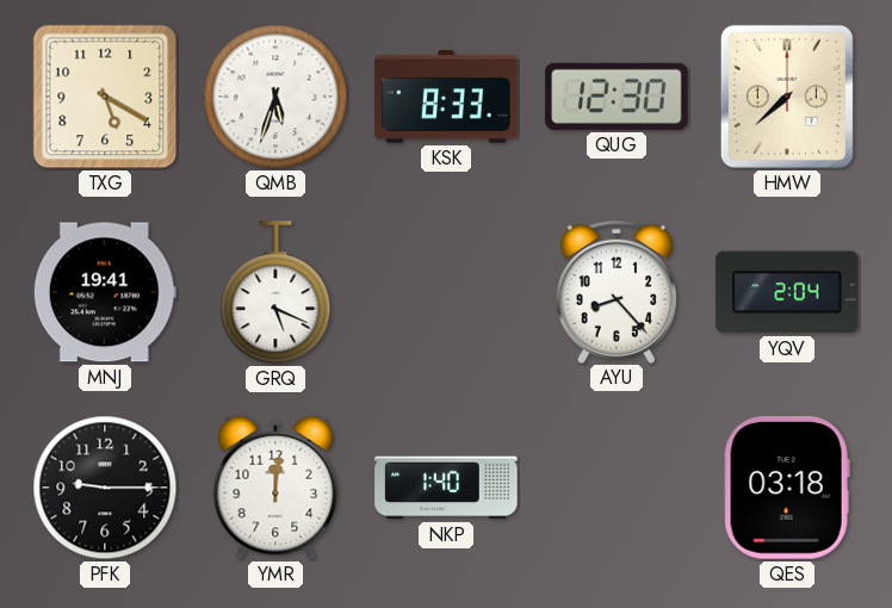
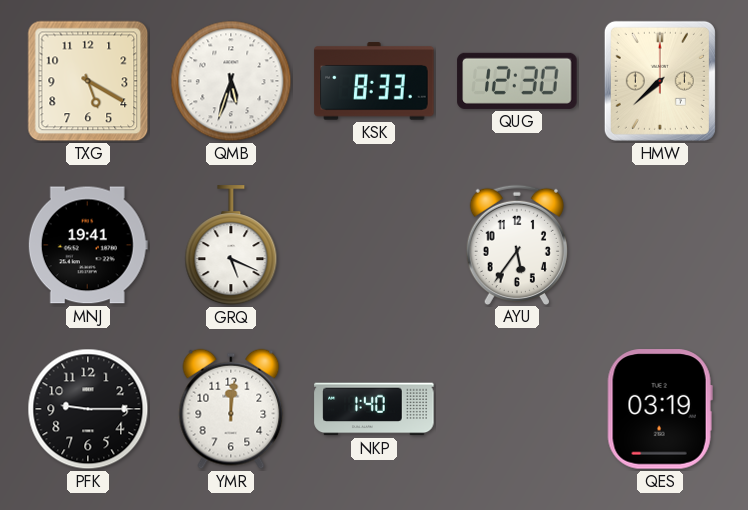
AYU: 8:23 -> 5:36
YQV: 2:04 -> none
QES: 03:18 -> 03:19
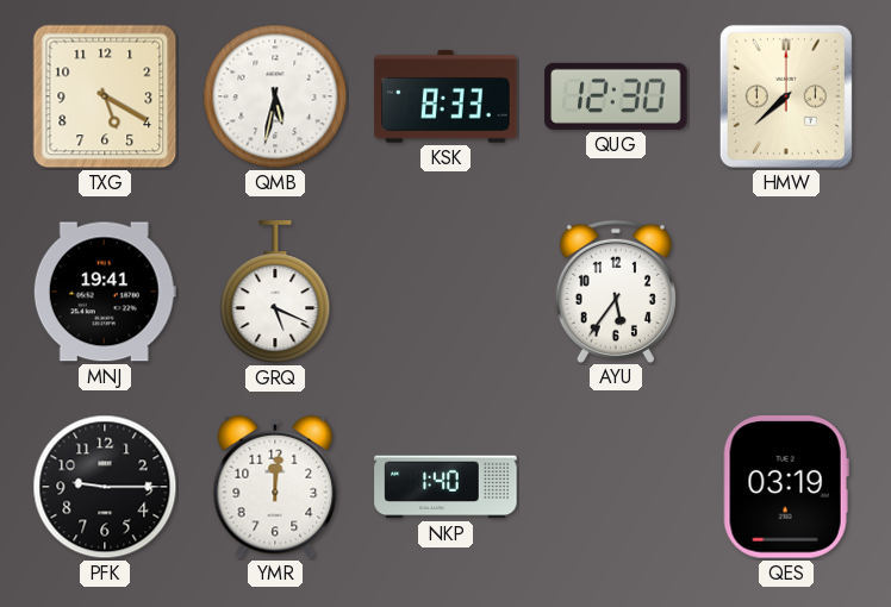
QMB: 5:33 -> 5:32
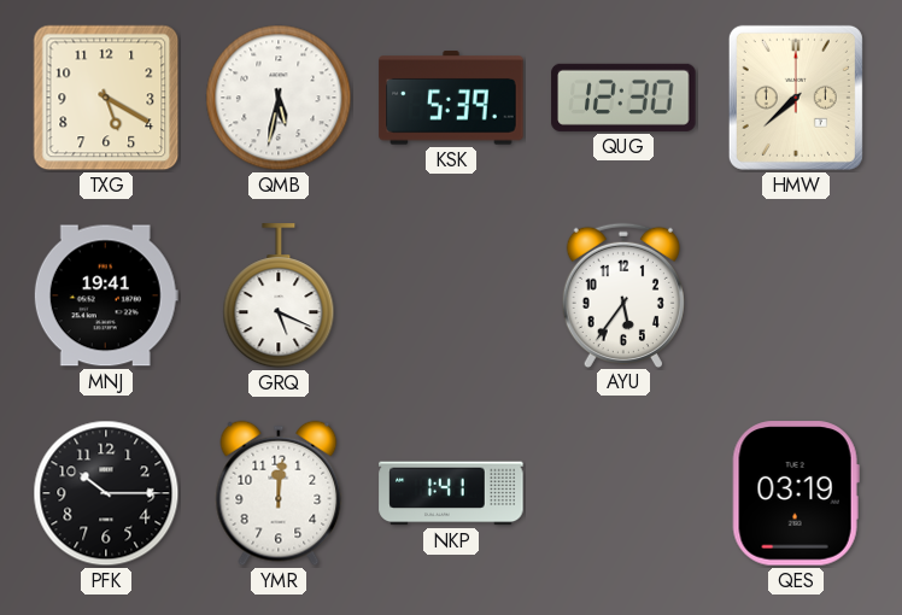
KSK: 8:33 -> 5:39
PFK: 9:15 -> 10:15
NKP: 1:40 -> 1:41
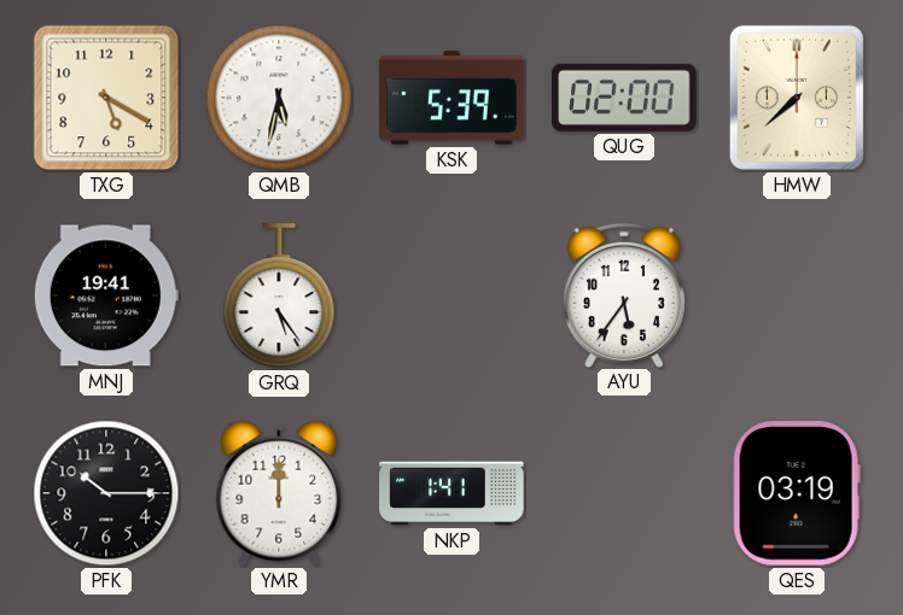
QUG: 12:30 -> 02:00
GRQ: 5:19 -> 5:24
YMR: 12:01 -> 12:00
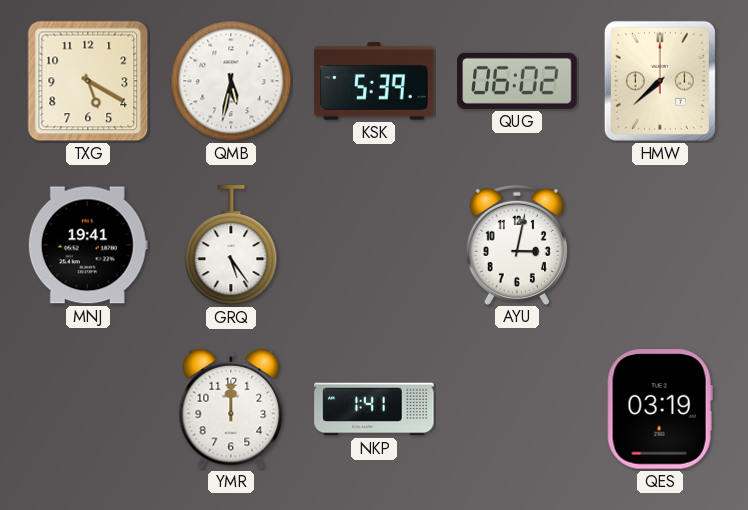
QUG: 02:00 -> 06:02
AYU: 5:36 -> 3:02
PFK: 10:15 -> none
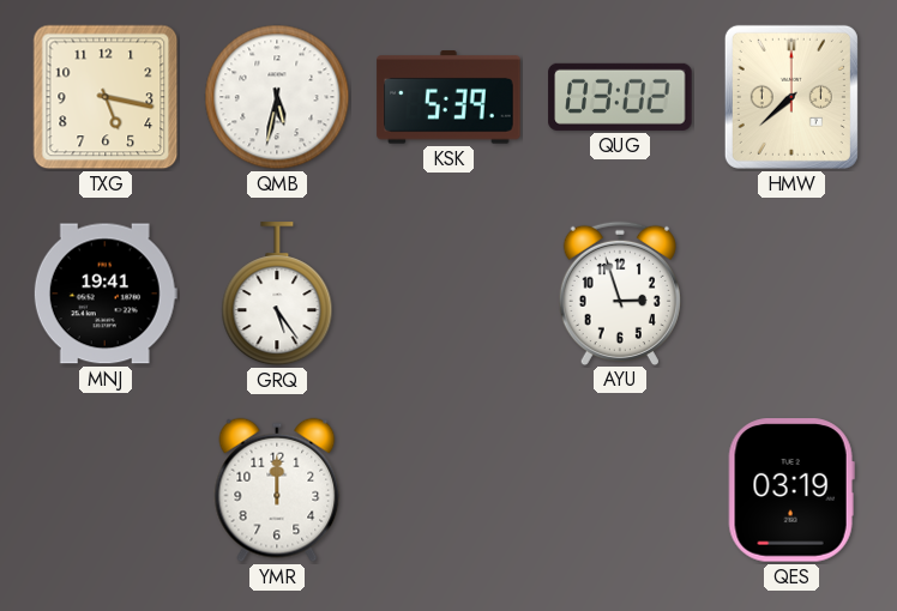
TXG: 5:20 -> 5:17
QUG: 06:02 -> 03:02
AYU: 3:02 -> 2:57
NKP: 1:41 -> none
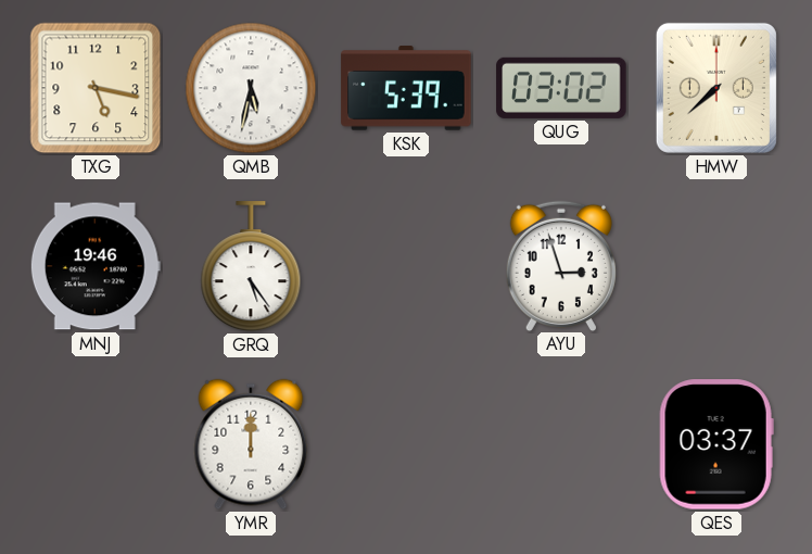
MNJ: 19:41 -> 19:46
QES: 03:19 -> 03:37
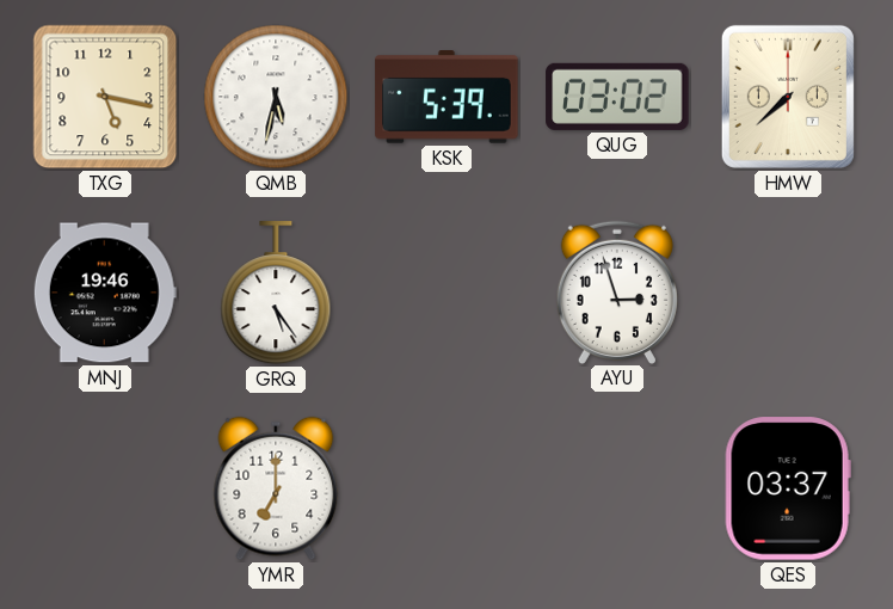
YMR: 12:00 -> 7:00
